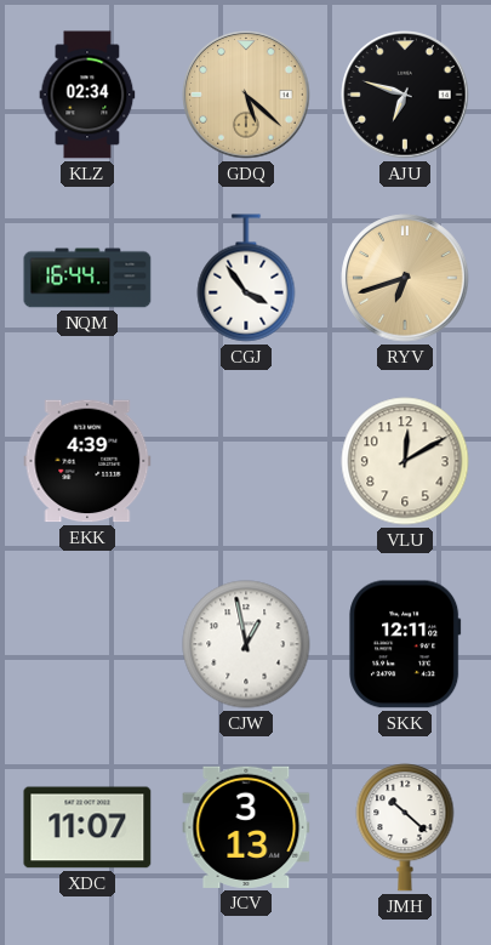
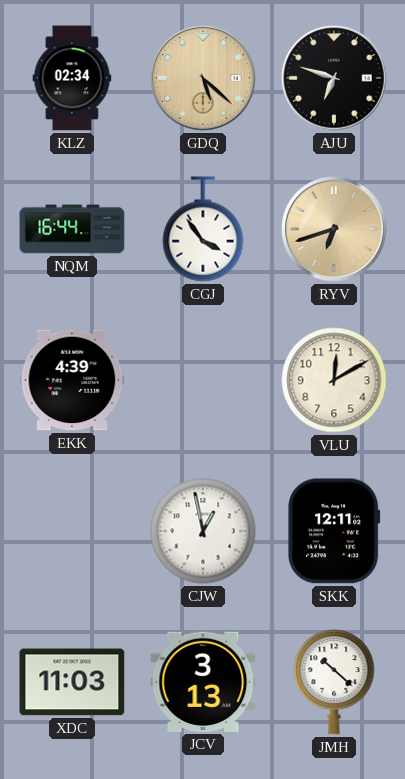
XDC: 11:07 -> 11:03
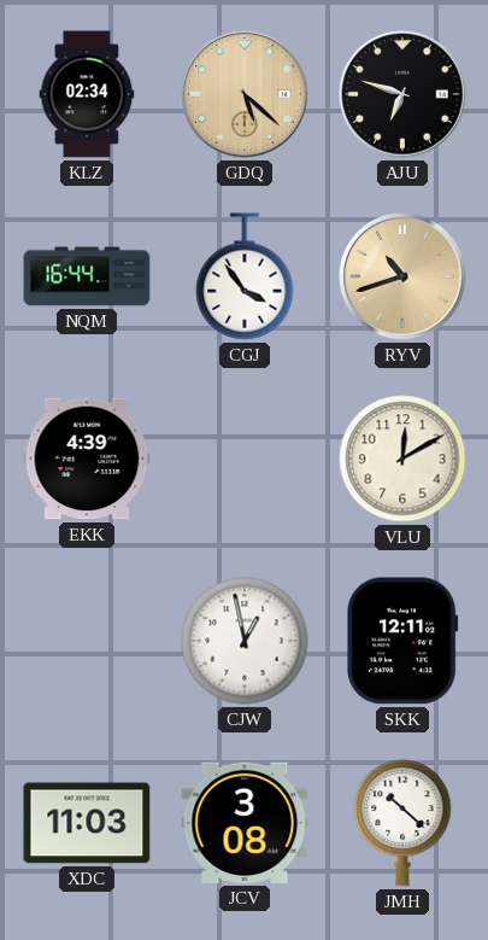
RYV: 6:42 -> 10:42
JCV: 3:13 -> 3:08
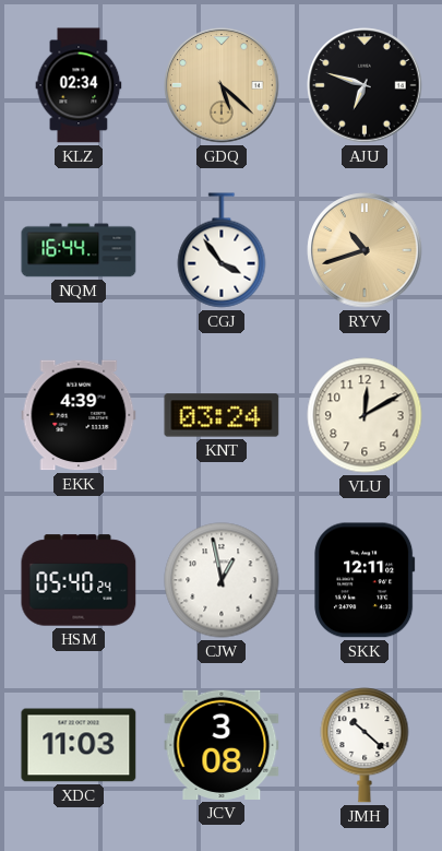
KNT: none -> 03:24
HSM: none -> 05:40
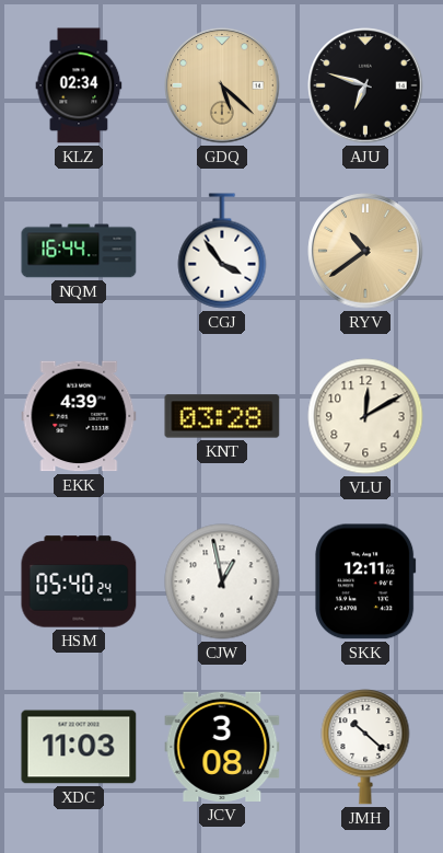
RYV: 10:42 -> 10:39
KNT: 03:24 -> 03:28
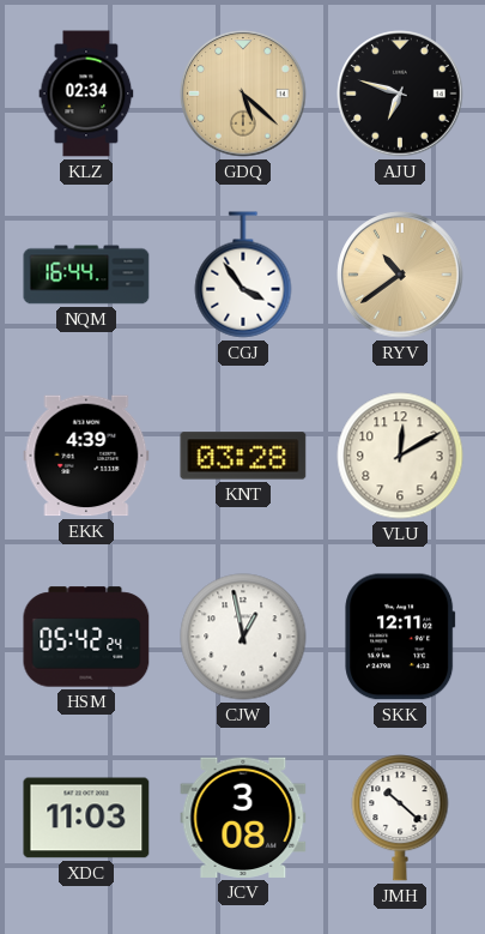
HSM: 05:40 -> 05:42
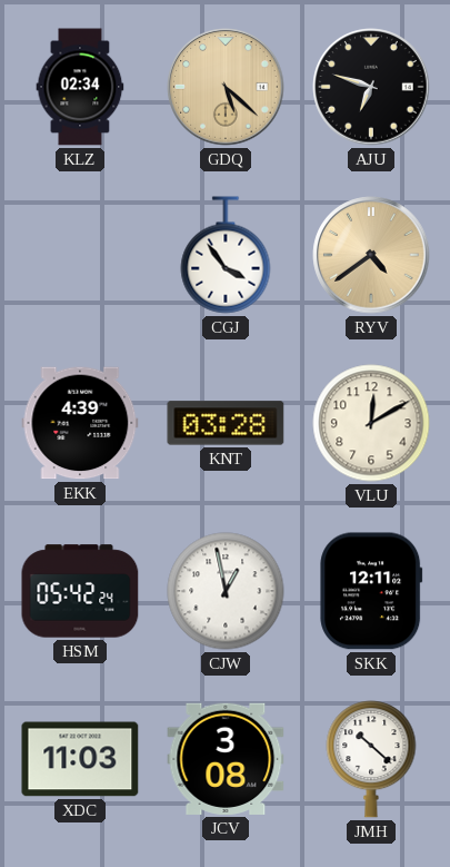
NQM: 16:44 -> none
RYV: 10:39 -> 4:39
